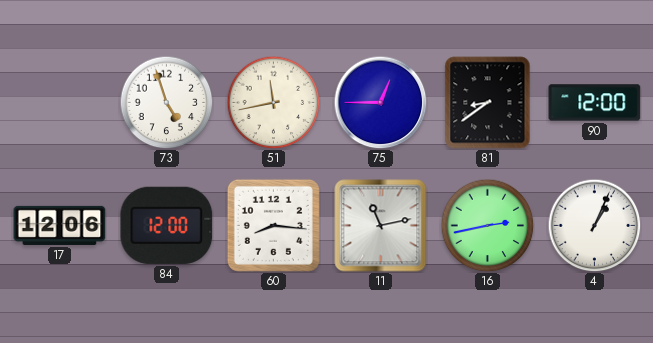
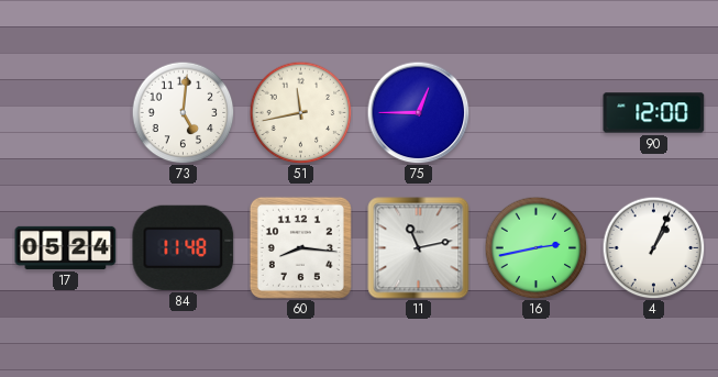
73: 4:57 -> 5:01
81: 8:39 -> none
17: 12:06 -> 05:24
84: 12:00 -> 11:48
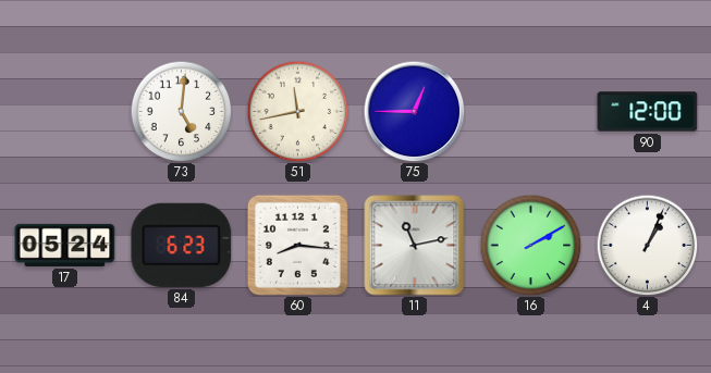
84: 11:48 -> 6:23
16: 2:43 -> 2:10
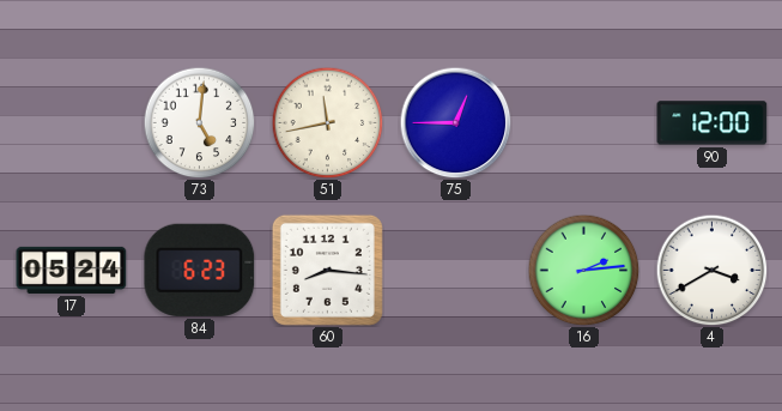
11: 11:13 -> none
16: 2:10 -> 2:14
4: 1:04 -> 3:40
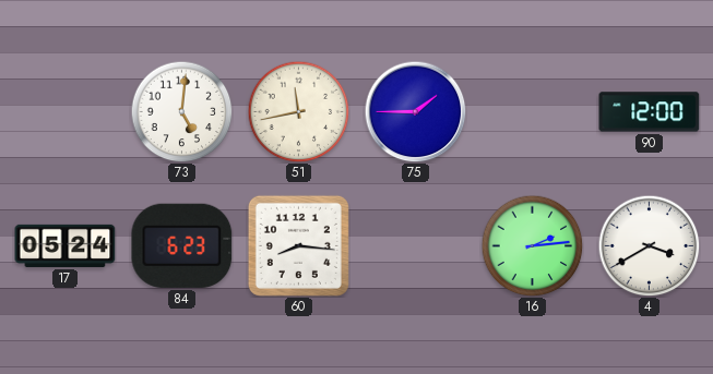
75: 12:45 -> 1:45
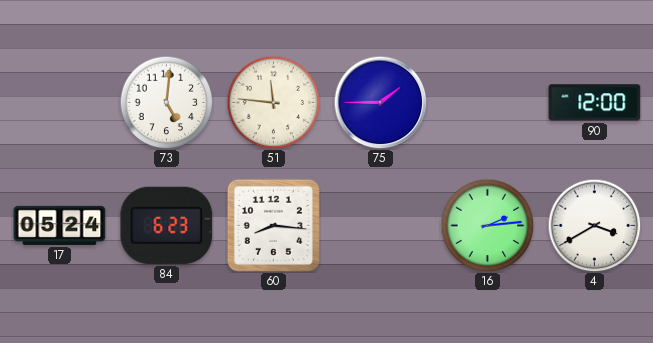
51: 11:43 -> 11:46
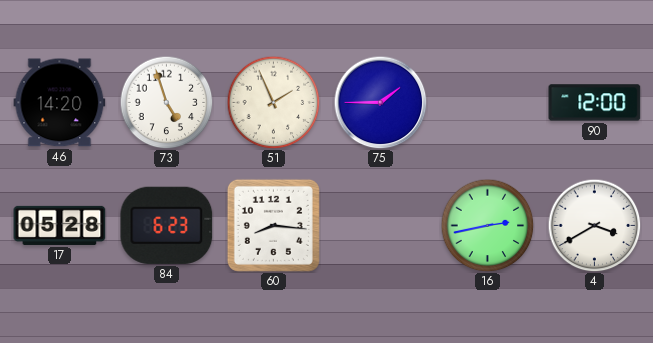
46: none -> 14:20
73: 5:01 -> 4:57
51: 11:46 -> 1:56
17: 05:24 -> 05:28
16: 2:14 -> 2:43
